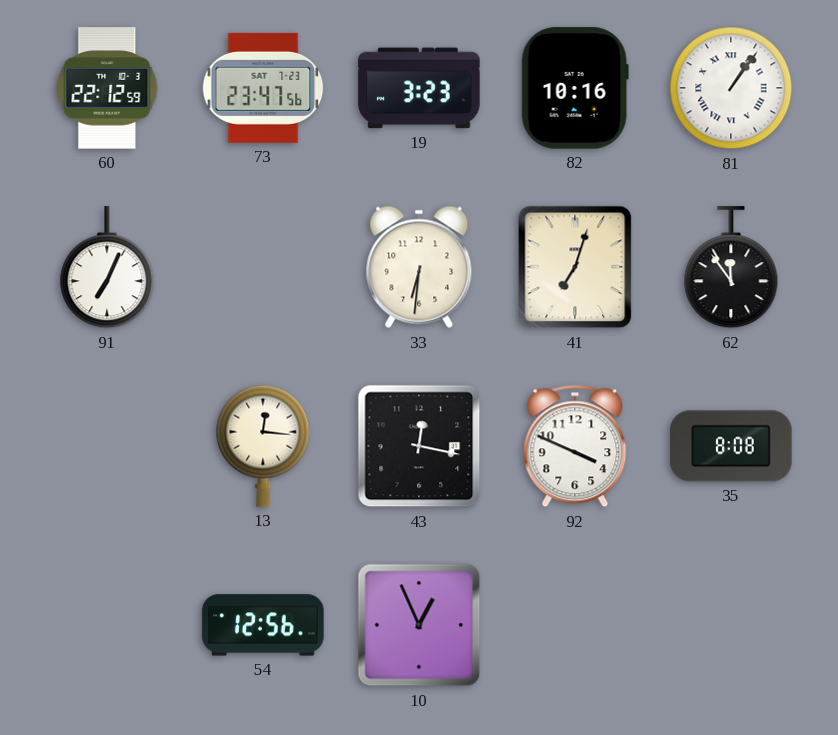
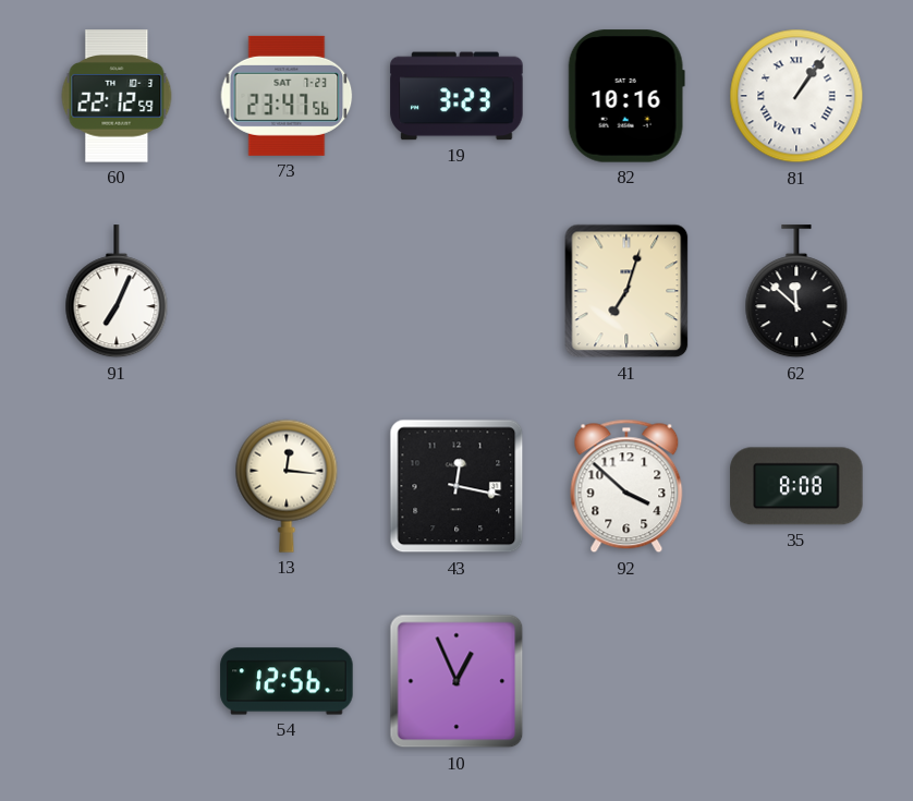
33: 6:31 -> none
62: 11:54 -> 11:52
92: 3:49 -> 3:52
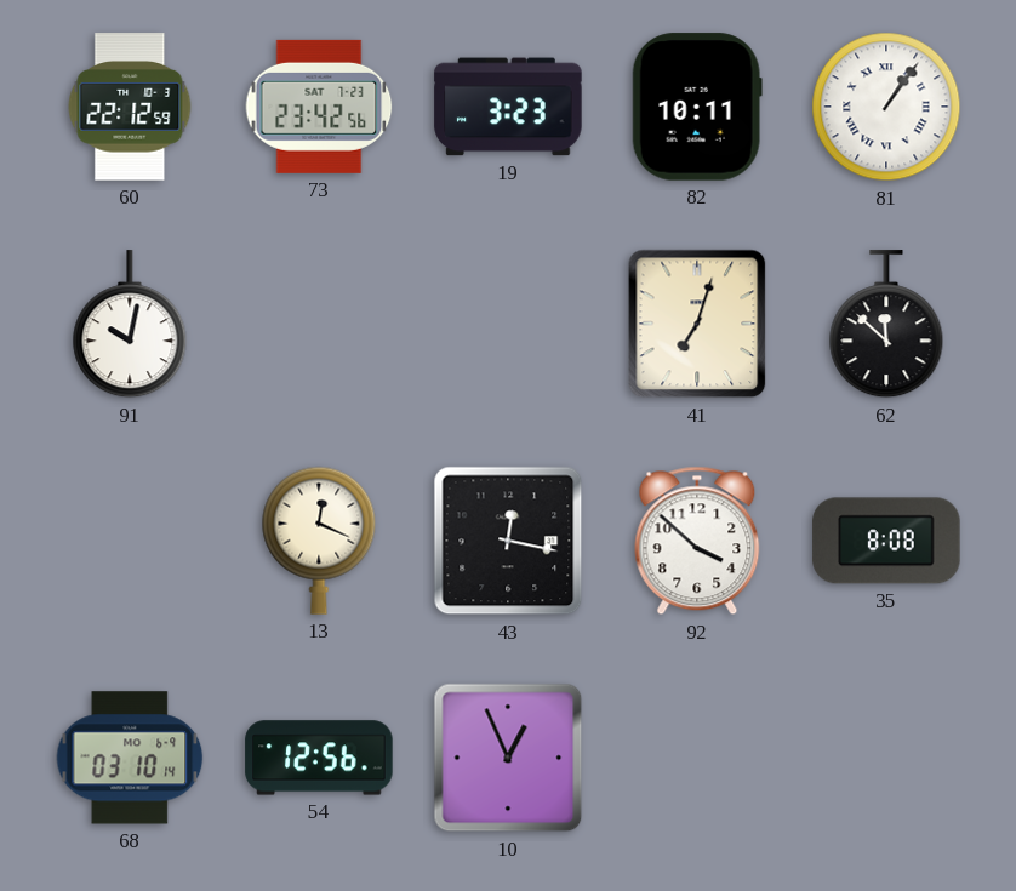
73: 23:47 -> 23:42
82: 10:16 -> 10:11
91: 7:04 -> 10:02
13: 12:16 -> 12:19
68: none -> 03:10
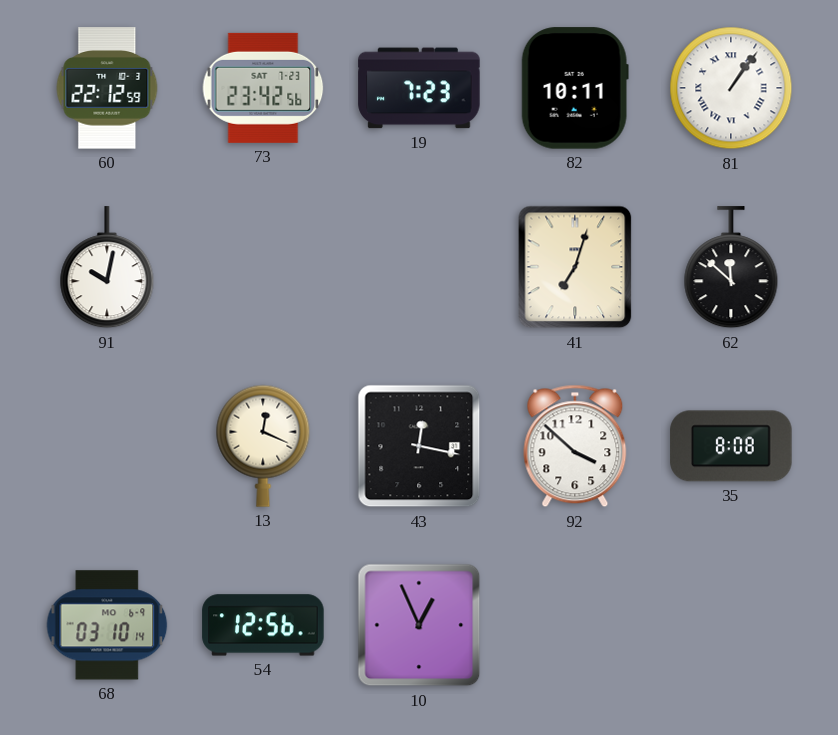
19: 3:23 -> 7:23
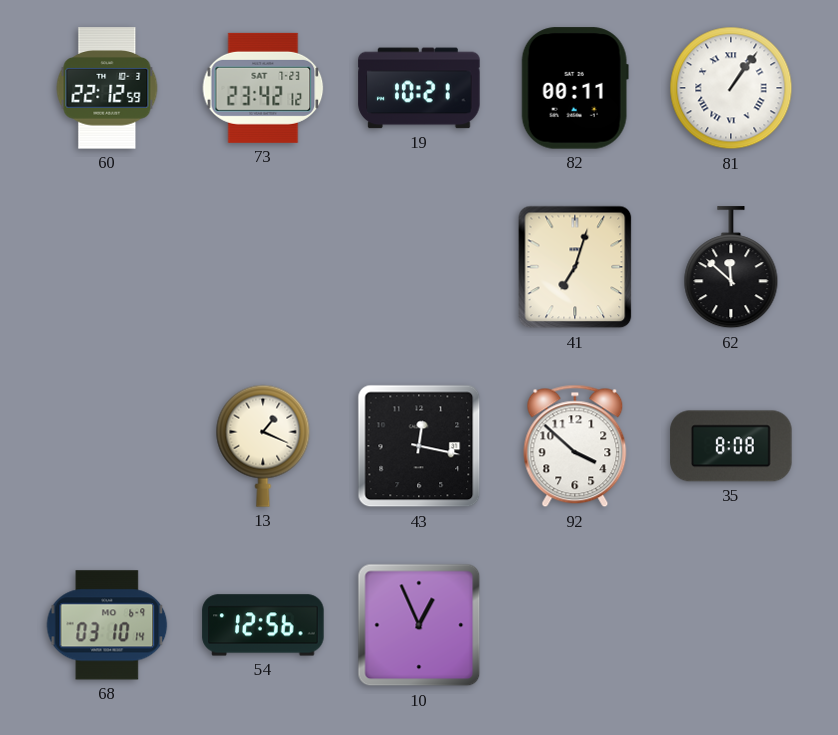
73: 23:42:56 -> 23:42:12
19: 7:23 -> 10:21
82: 10:11 -> 00:11
91: 10:02 -> none
13: 12:19 -> 1:19
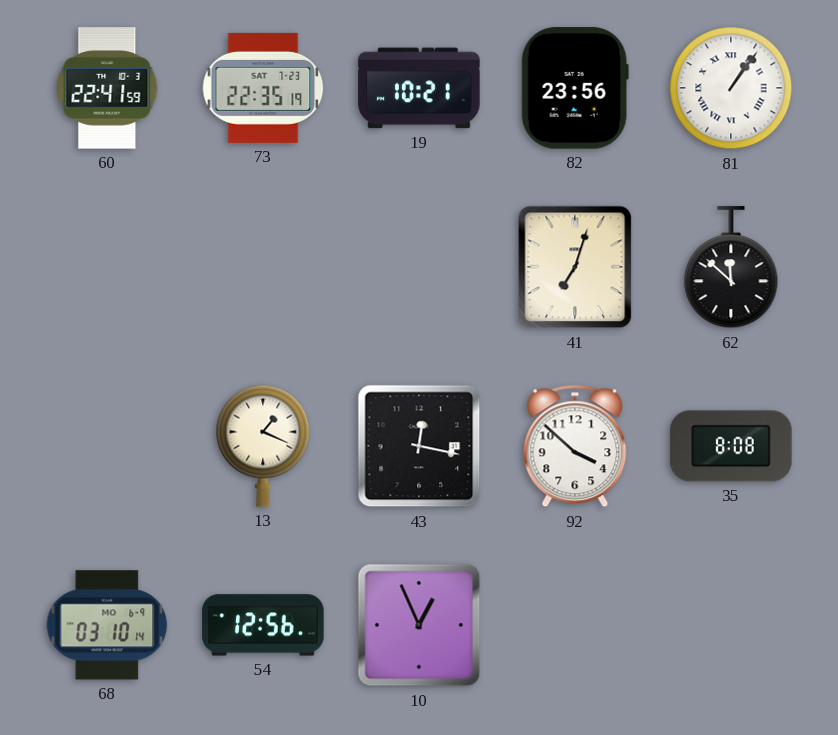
60: 22:12 -> 22:41
73: 23:42 -> 22:35
82: 00:11 -> 23:56
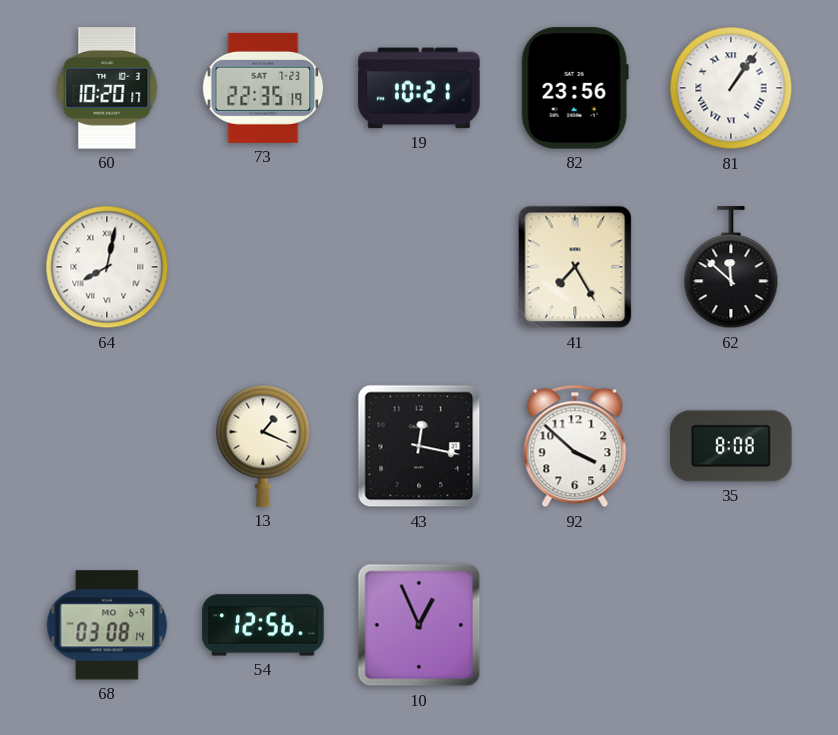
60: 22:41 -> 10:20
64: none -> 8:02
41: 7:03 -> 7:25
68: 03:10 -> 03:08
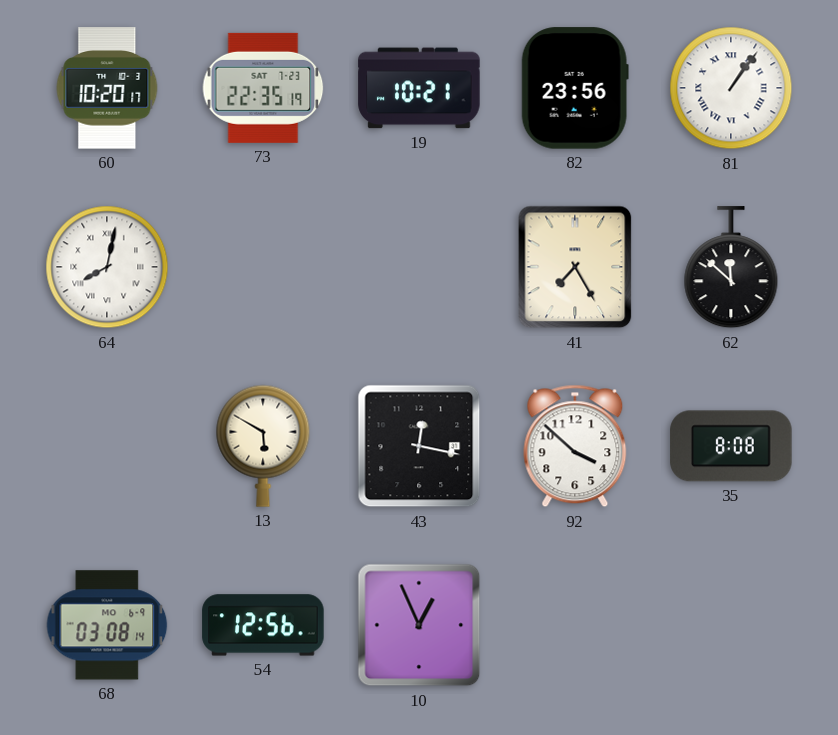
13: 1:19 -> 5:50
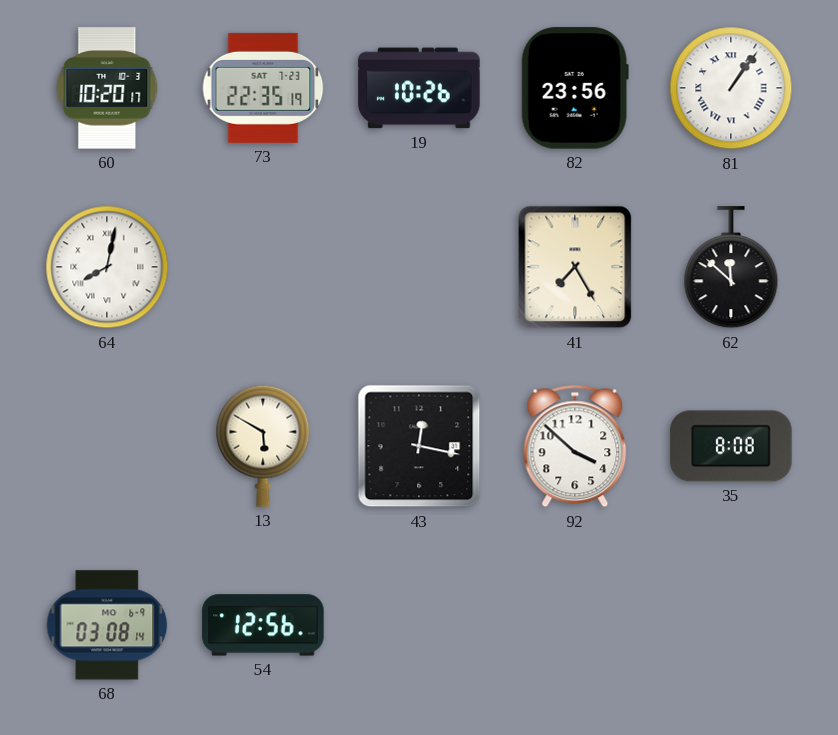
19: 10:21 -> 10:26
10: 12:56 -> none
